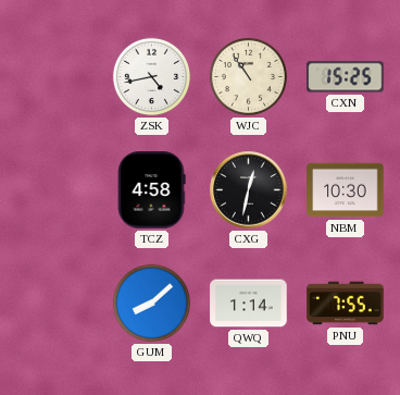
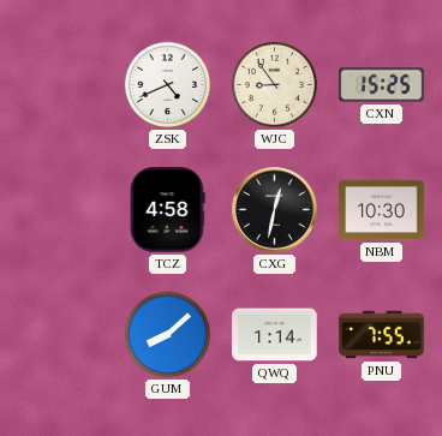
ZSK: 4:43 -> 4:41
WJC: 10:54 -> 8:54
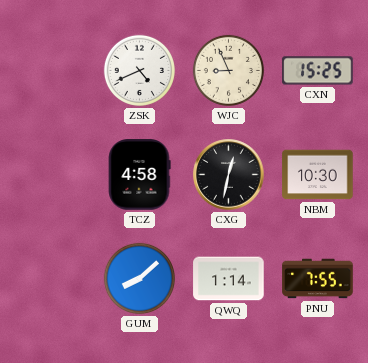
WJC: 8:54 -> 8:56
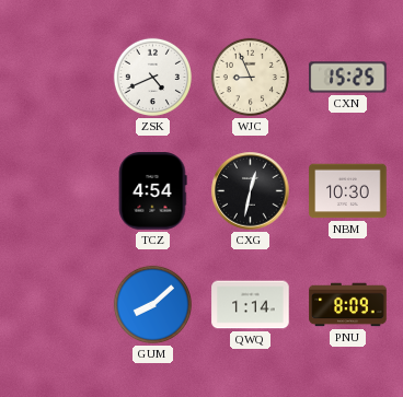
TCZ: 4:58 -> 4:54
PNU: 7:55 -> 8:09
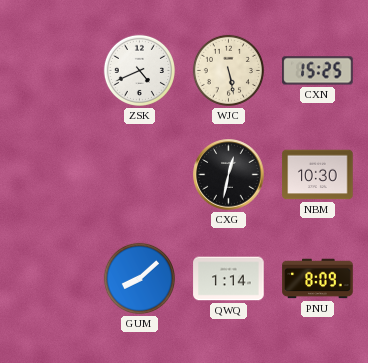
WJC: 8:56 -> 5:28
TCZ: 4:54 -> none
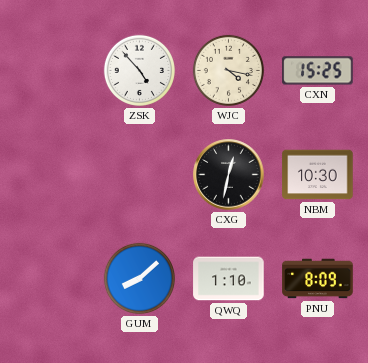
ZSK: 4:41 -> 4:53
WJC: 5:28 -> 4:17
QWQ: 1:14 -> 1:10
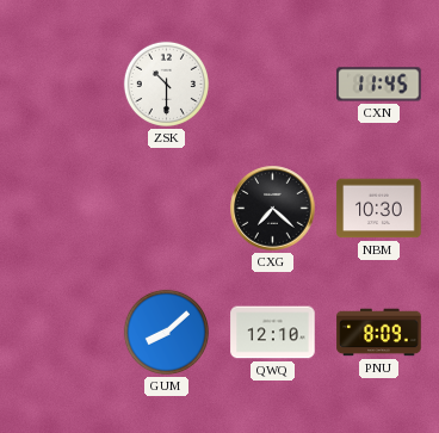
ZSK: 4:53 -> 10:30
WJC: 4:17 -> none
CXN: 15:25 -> 11:45
CXG: 12:32 -> 7:22
QWQ: 1:10 -> 12:10
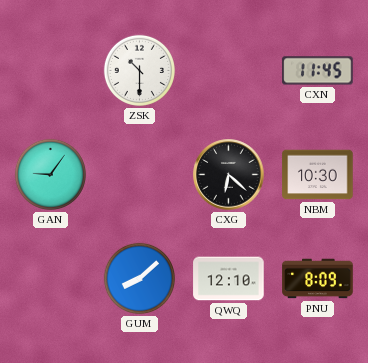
GAN: none -> 9:06
CXG: 7:22 -> 6:22
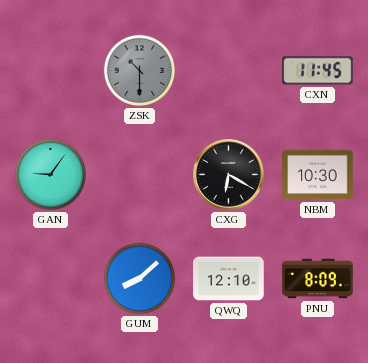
ZSK dial: white -> grey
CXG: 6:22 -> 6:20
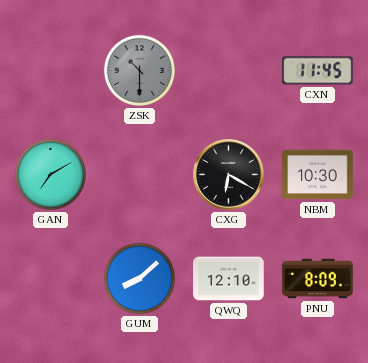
GAN: 9:06 -> 7:10
